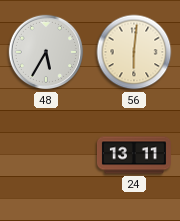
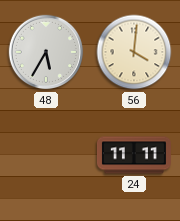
56: 6:01 -> 4:01
24: 13:11 -> 11:11
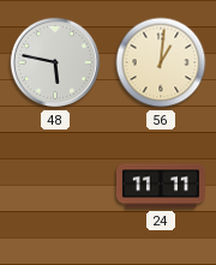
48: 5:35 -> 5:47
56: 4:01 -> 1:01
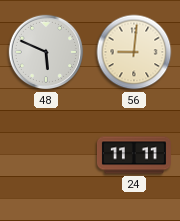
48: 5:47 -> 5:49
56: 1:01 -> 9:01
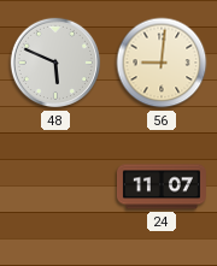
24: 11:11 -> 11:07
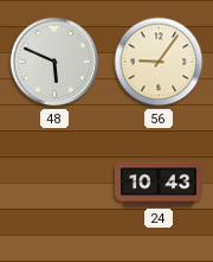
56: 9:01 -> 9:06
24: 11:07 -> 10:43
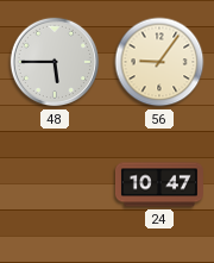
48: 5:49 -> 5:45
24: 10:43 -> 10:47
